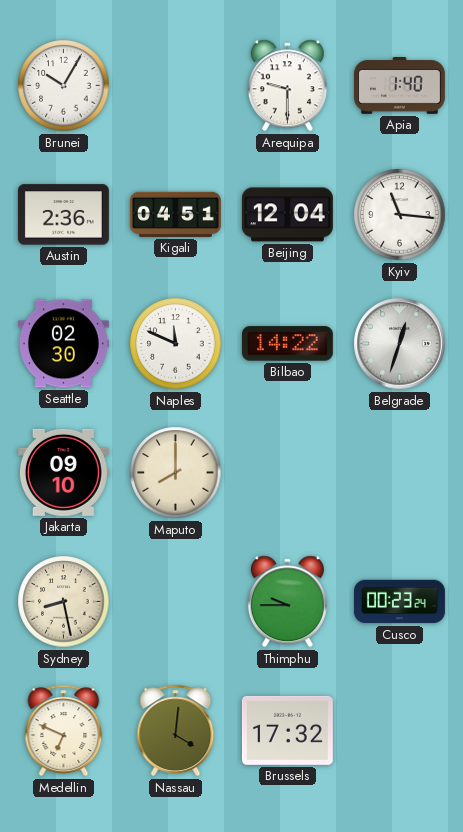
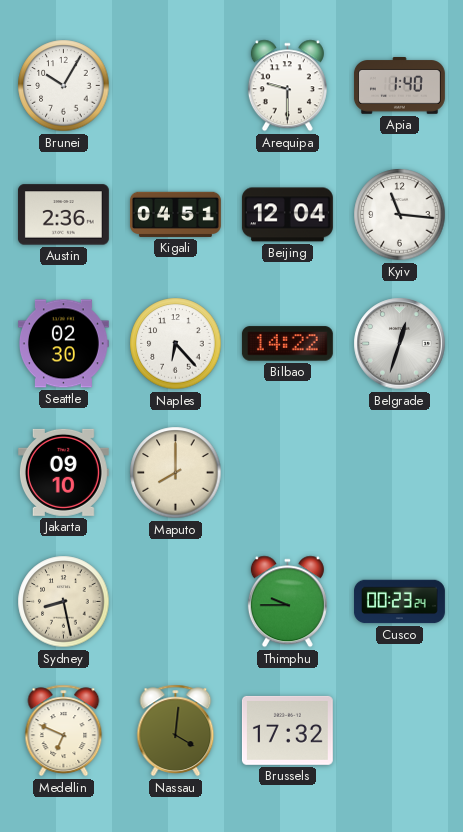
Naples: 11:49 -> 6:23
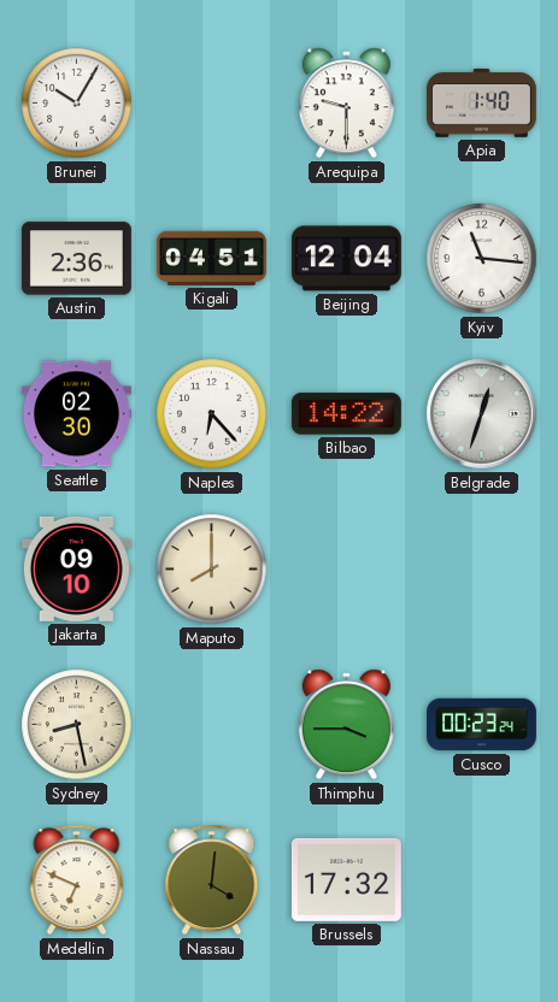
Thimphu: 9:45 -> 3:45
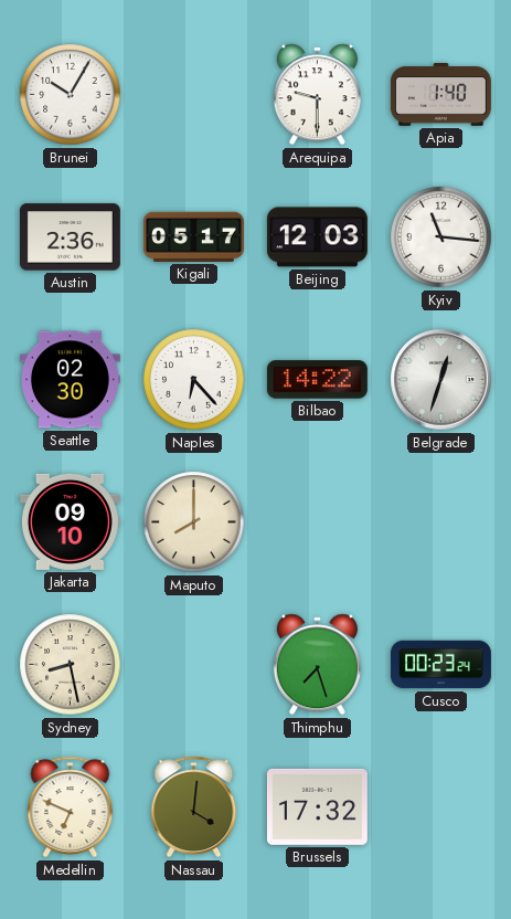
Kigali: 04:51 -> 05:17
Beijing: 12:04 -> 12:03
Thimphu: 3:45 -> 7:27
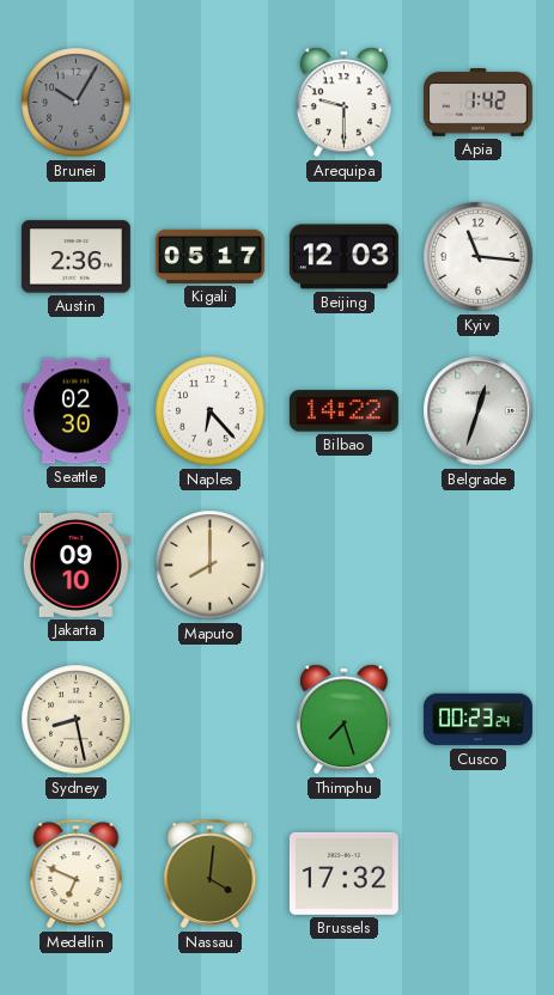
Brunei dial: white -> grey
Apia: 1:40 -> 1:42
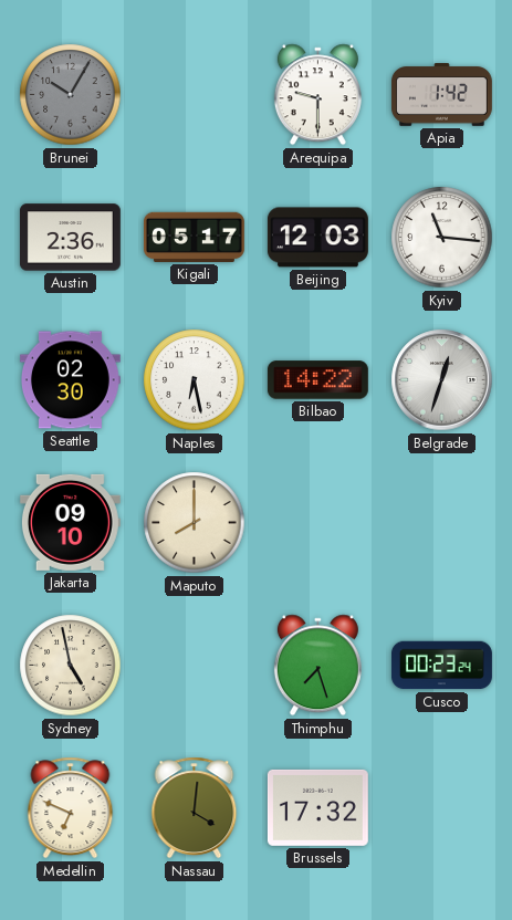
Naples: 6:23 -> 6:28
Sydney: 8:28 -> 4:58
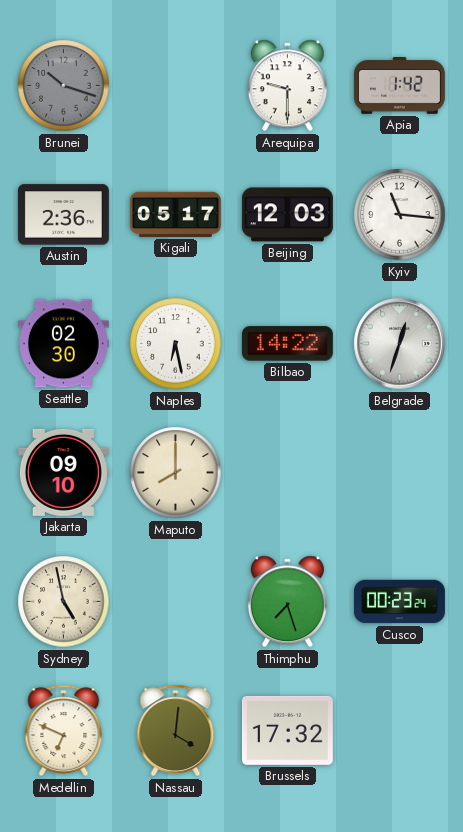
Brunei: 10:05 -> 10:18
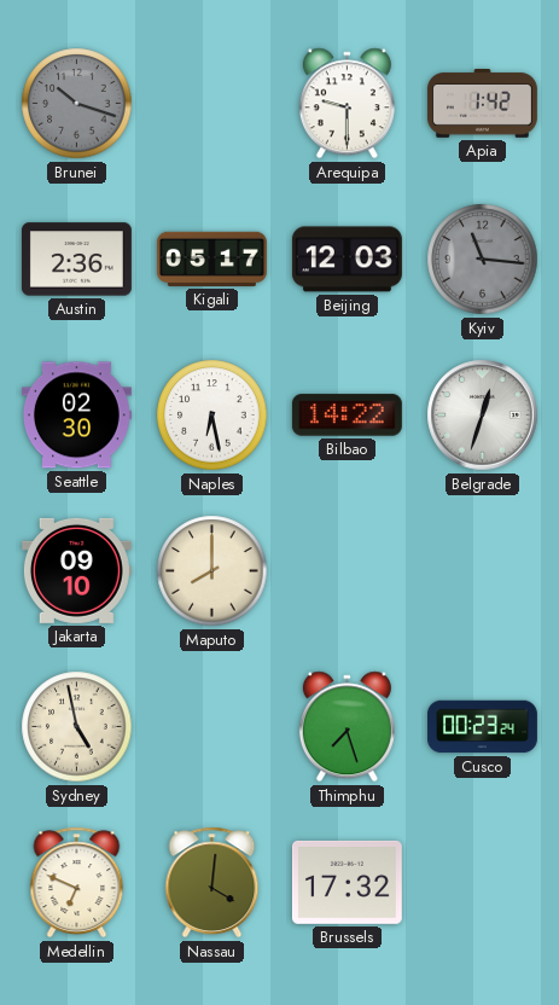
Kyiv dial: white -> grey
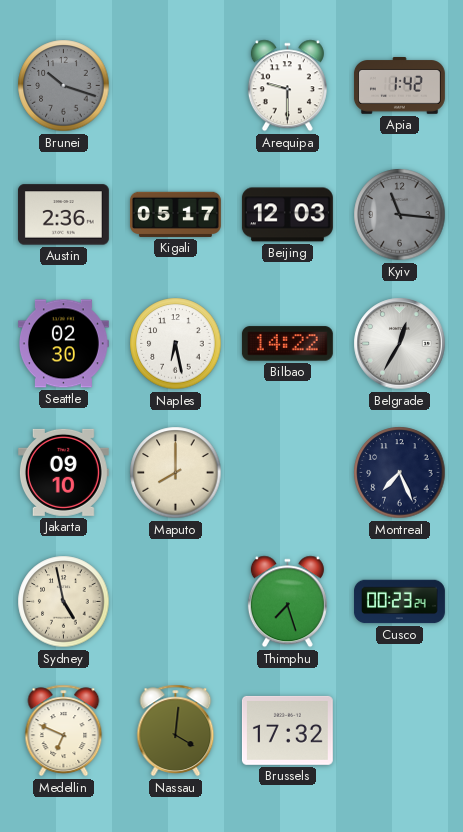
Belgrade: 12:33 -> 12:35
Montreal: none -> 7:26
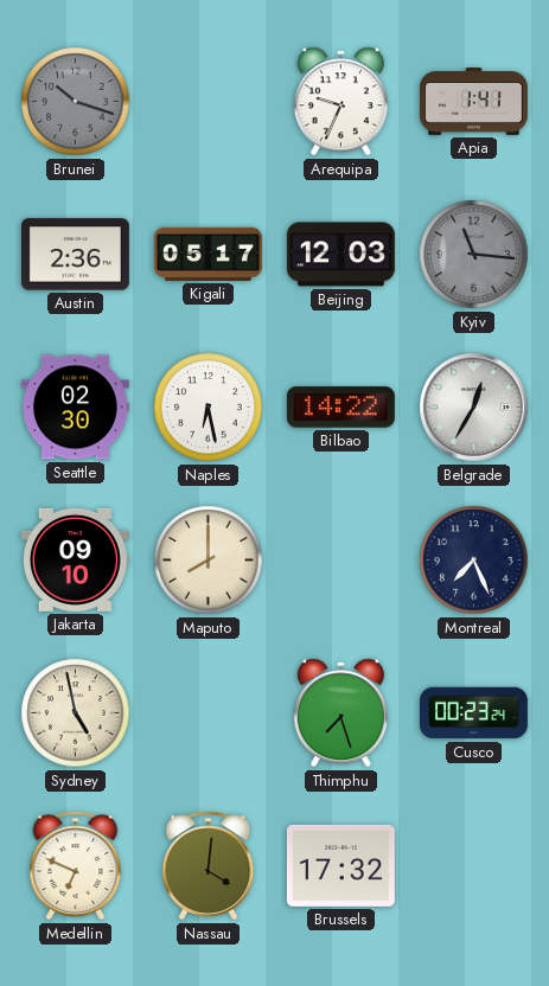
Arequipa: 9:30 -> 9:34
Apia: 1:42 -> 1:41
